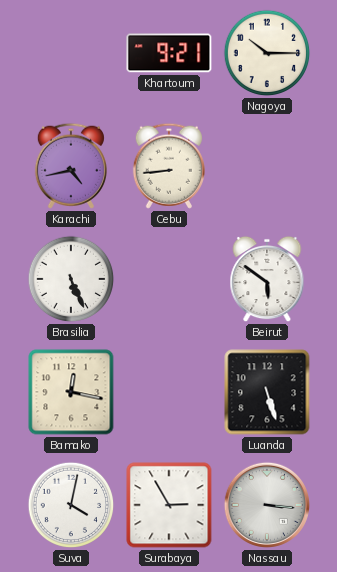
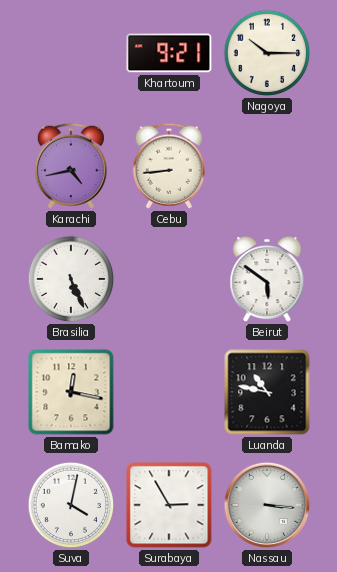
Luanda: 5:27 -> 10:47
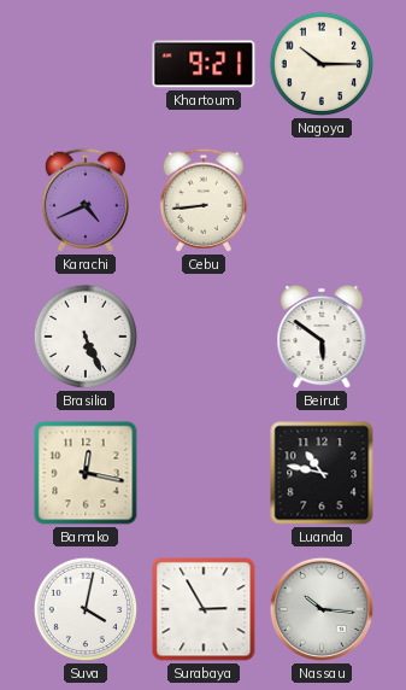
Karachi: 4:43 -> 4:41
Nassau: 3:16 -> 10:16
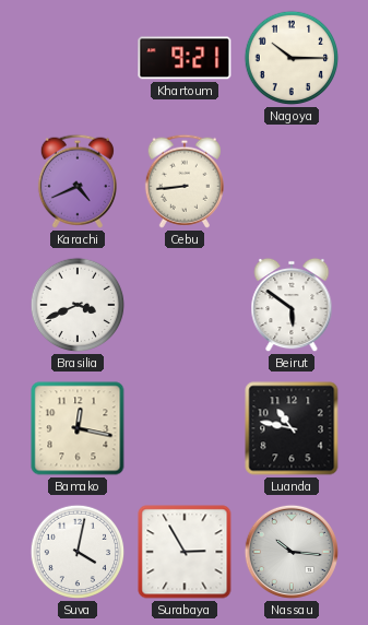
Brasilia: 5:26 -> 3:41
